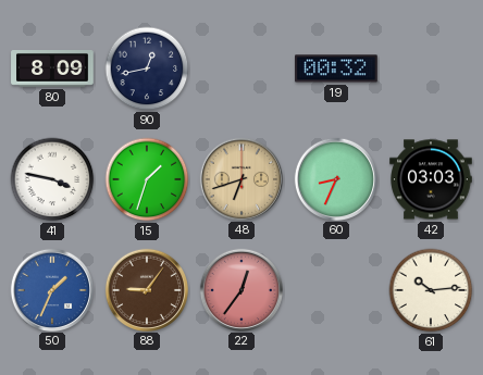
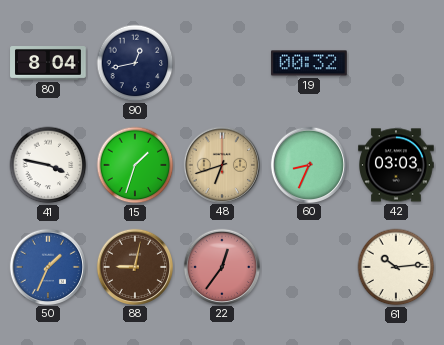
80: 8:09 -> 8:04
88: 9:06 -> 9:02
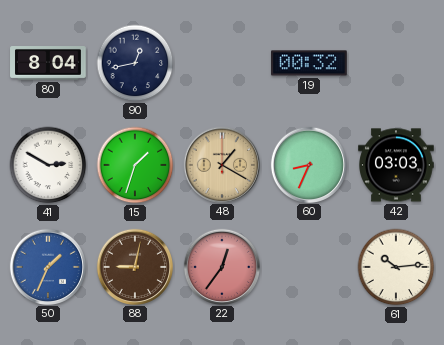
41: 3:47 -> 2:50
48: 6:42 -> 1:20
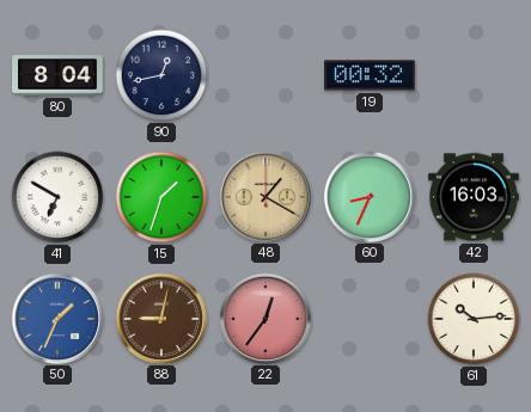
41: 2:50 -> 6:50
42: 03:03 -> 16:03
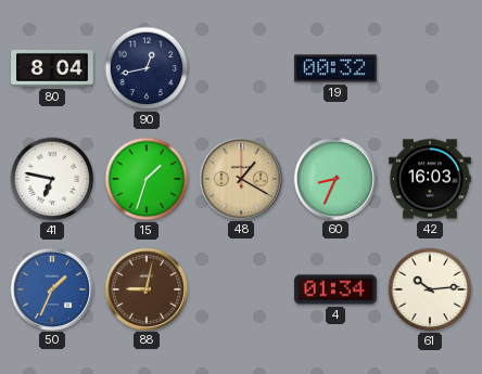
41: 6:50 -> 6:47
22: 12:36 -> none
4: none -> 01:34
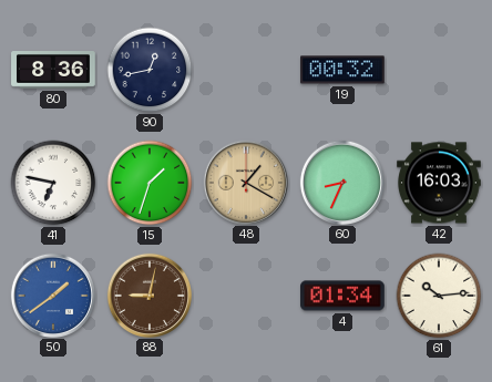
80: 8:04 -> 8:36
50: 1:34 -> 1:39
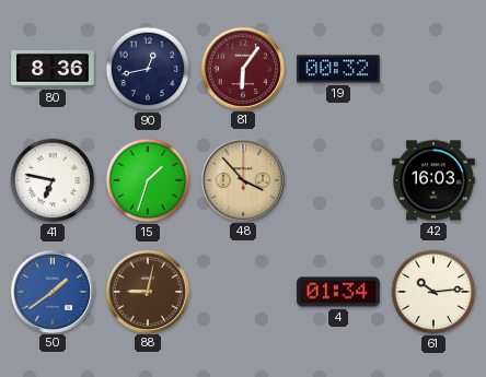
81: none -> 6:06
48: 1:20 -> 3:53
60: 8:34 -> none
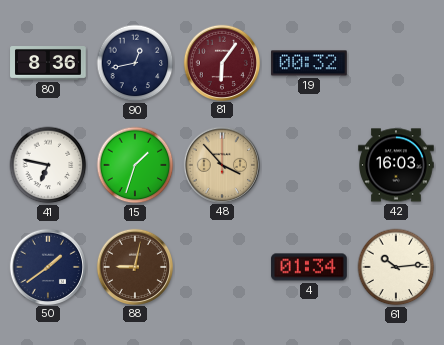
50 dial: blue -> navy
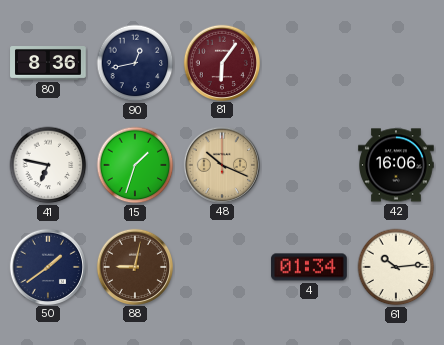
19: 00:32 -> none
48: 3:53 -> 10:19
42: 16:03 -> 16:06
